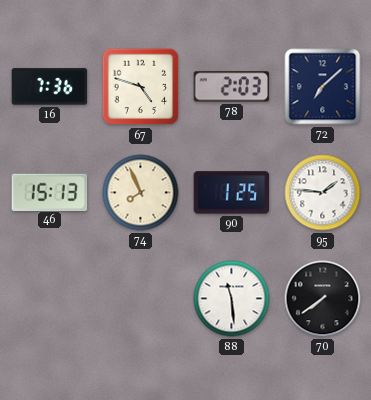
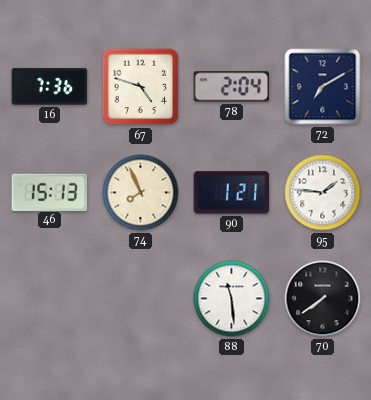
78: 2:03 -> 2:04
72: 7:08 -> 7:10
90: 1:25 -> 1:21
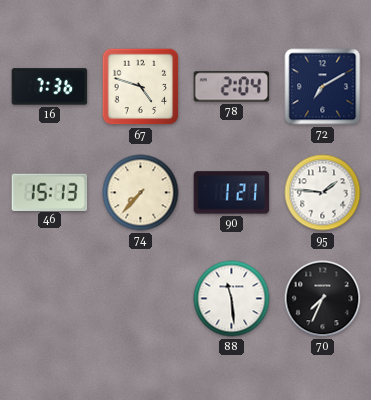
74: 7:56 -> 7:37
70: 7:39 -> 7:34
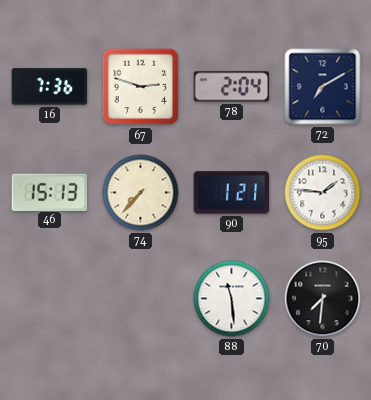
67: 4:48 -> 2:48
70: 7:34 -> 7:31
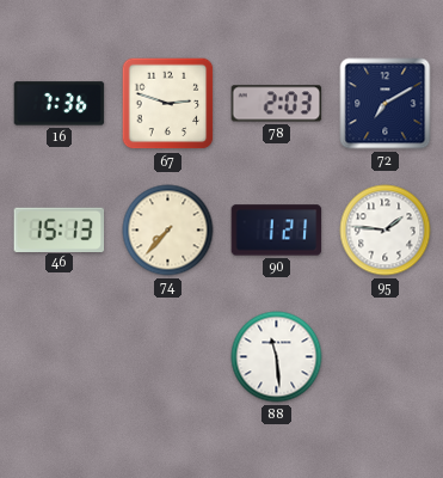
78: 2:04 -> 2:03
70: 7:31 -> none
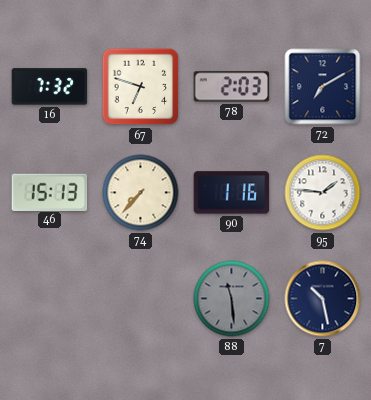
16: 7:36 -> 7:32
67: 2:48 -> 6:48
90: 1:21 -> 1:16
88 dial: white -> grey
7: none -> 10:28
